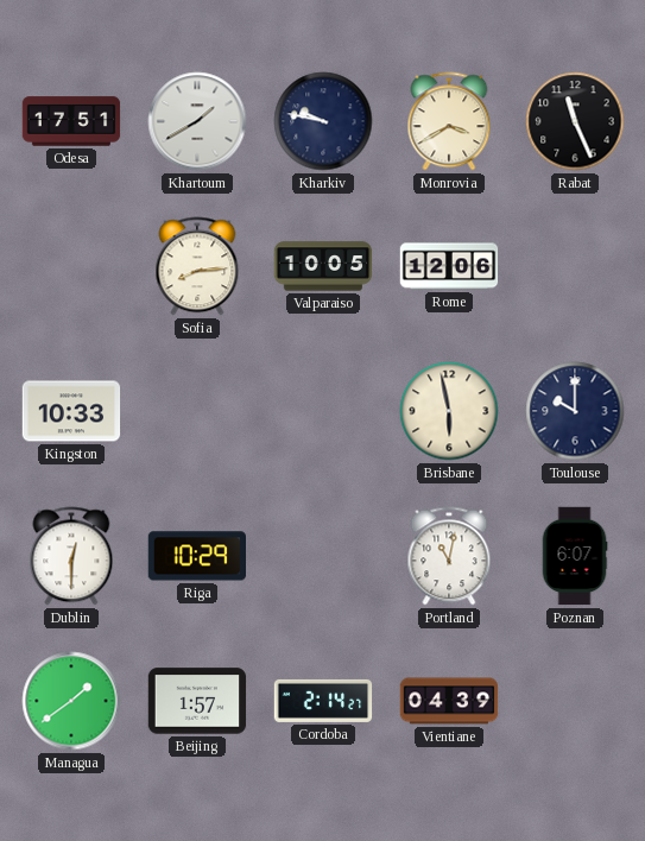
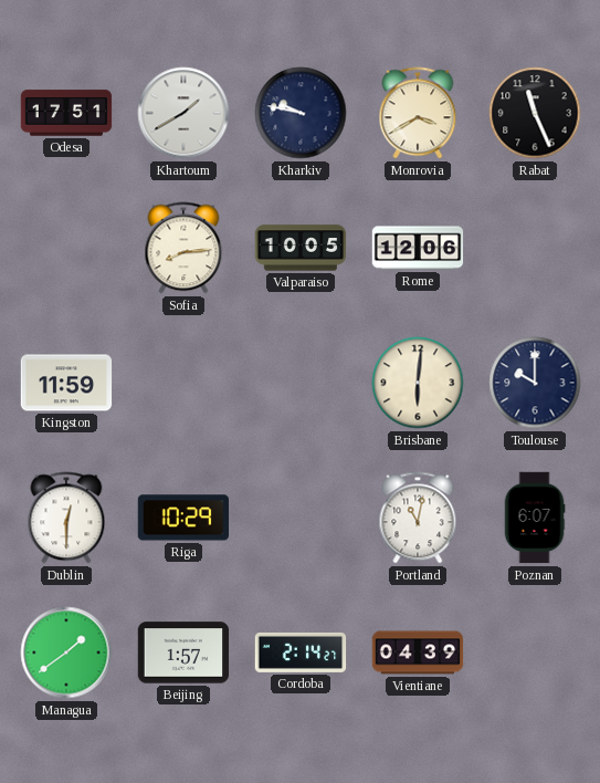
Kingston: 10:33 -> 11:59
Brisbane: 5:58 -> 6:01
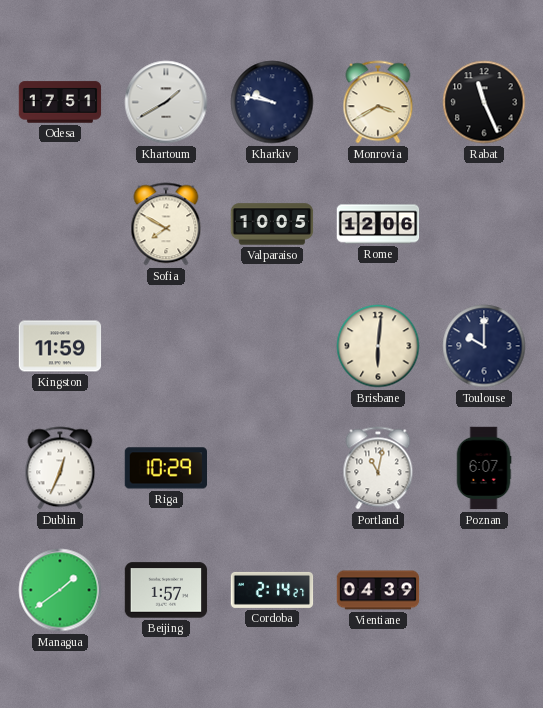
Sofia: 8:14 -> 7:50
Dublin: 12:30 -> 12:34
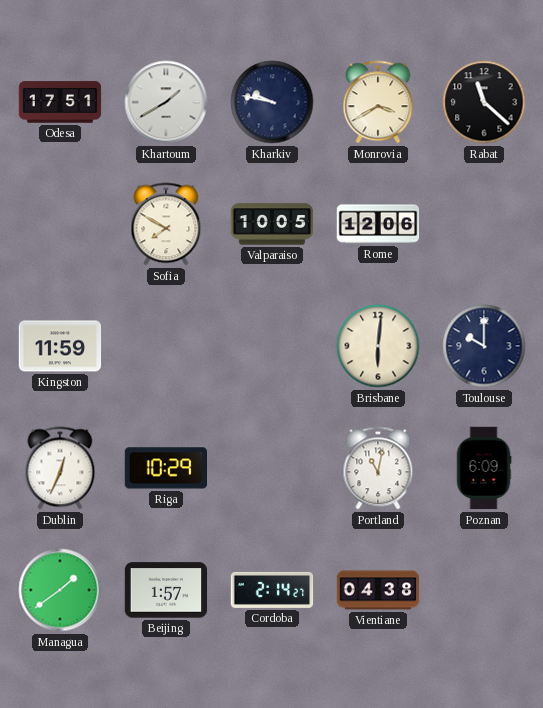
Rabat: 11:26 -> 11:22
Poznan: 6:07 -> 6:09
Vientiane: 04:39 -> 04:38
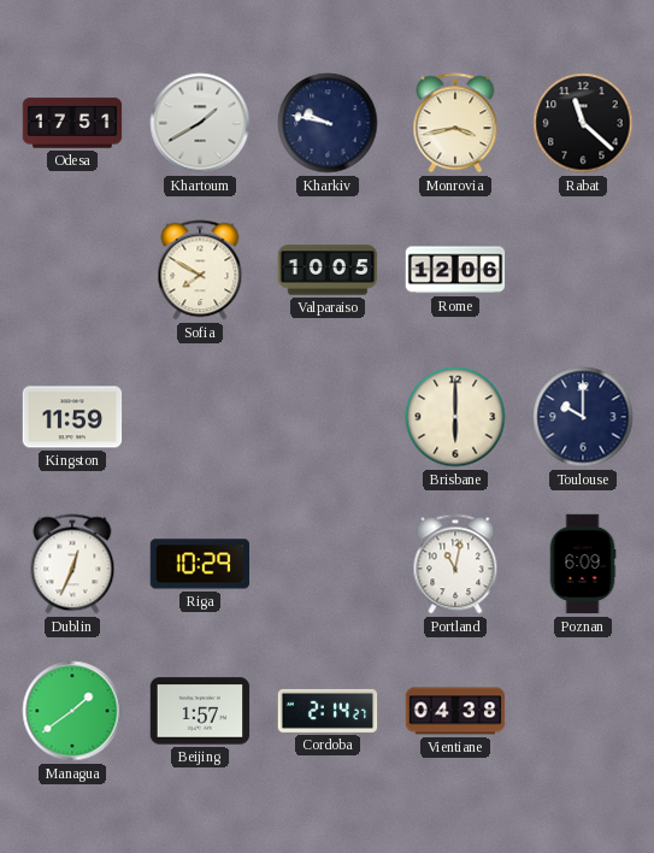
Monrovia: 3:40 -> 3:43
Brisbane: 6:01 -> 6:00
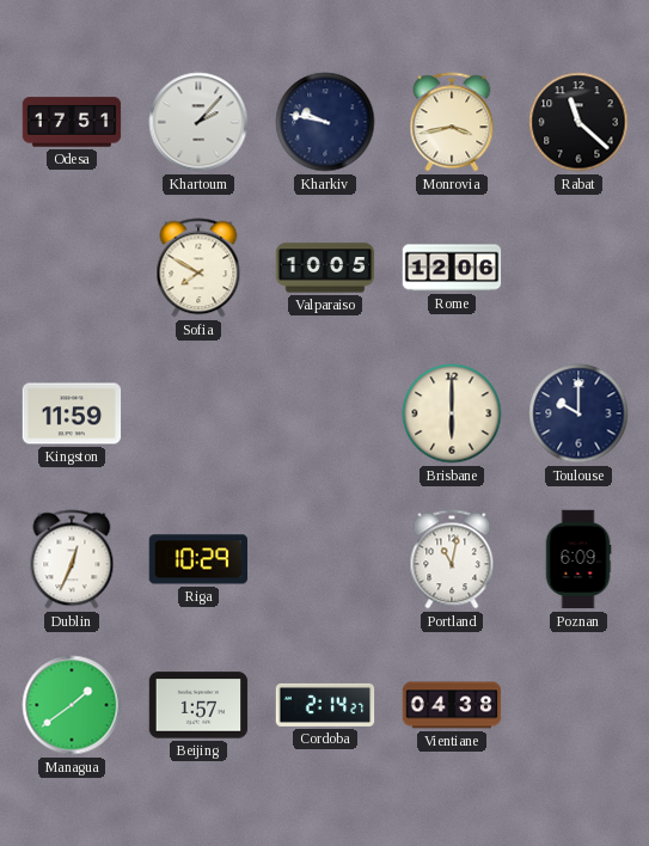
Khartoum: 1:40 -> 2:07
